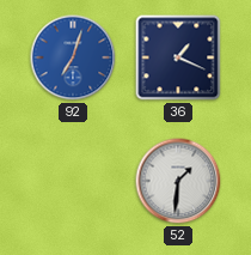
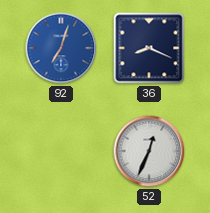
36: 1:19 -> 8:19
52: 1:31 -> 12:34
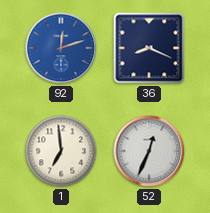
92: 7:03 -> 12:12
1: none -> 6:59
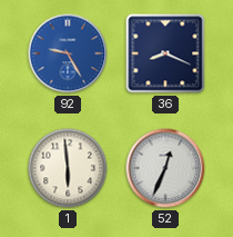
92: 12:12 -> 9:25
1: 6:59 -> 5:59
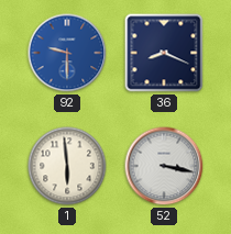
92: 9:25 -> 9:30
52: 12:34 -> 3:17
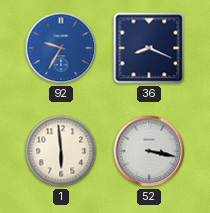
92: 9:30 -> 9:35
